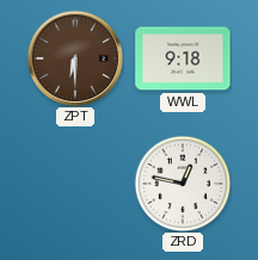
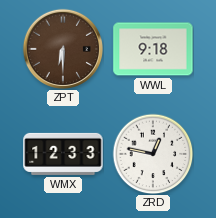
WMX: none -> 12:33
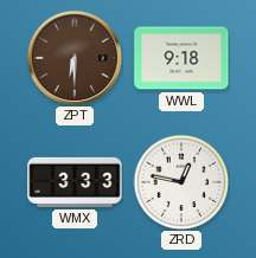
WMX: 12:33 -> 3:33
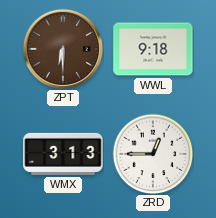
WMX: 3:33 -> 3:13
ZRD: 12:47 -> 12:45
